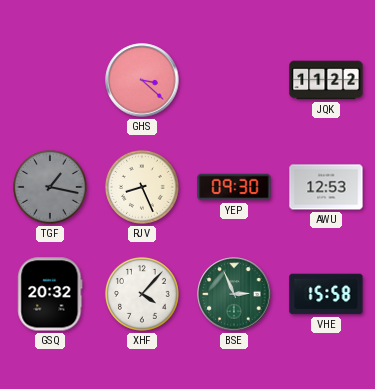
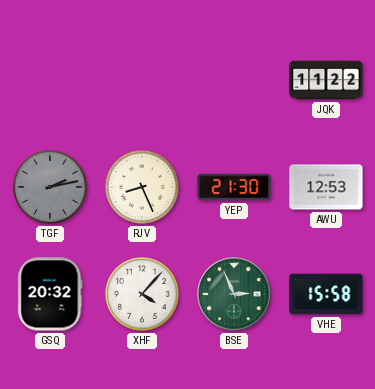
GHS: 3:22 -> none
TGF: 1:17 -> 2:13
YEP: 09:30 -> 21:30
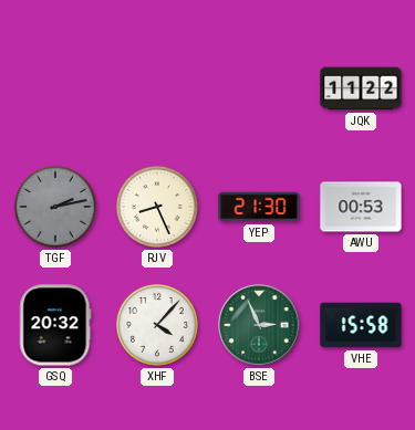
AWU: 12:53 -> 00:53
